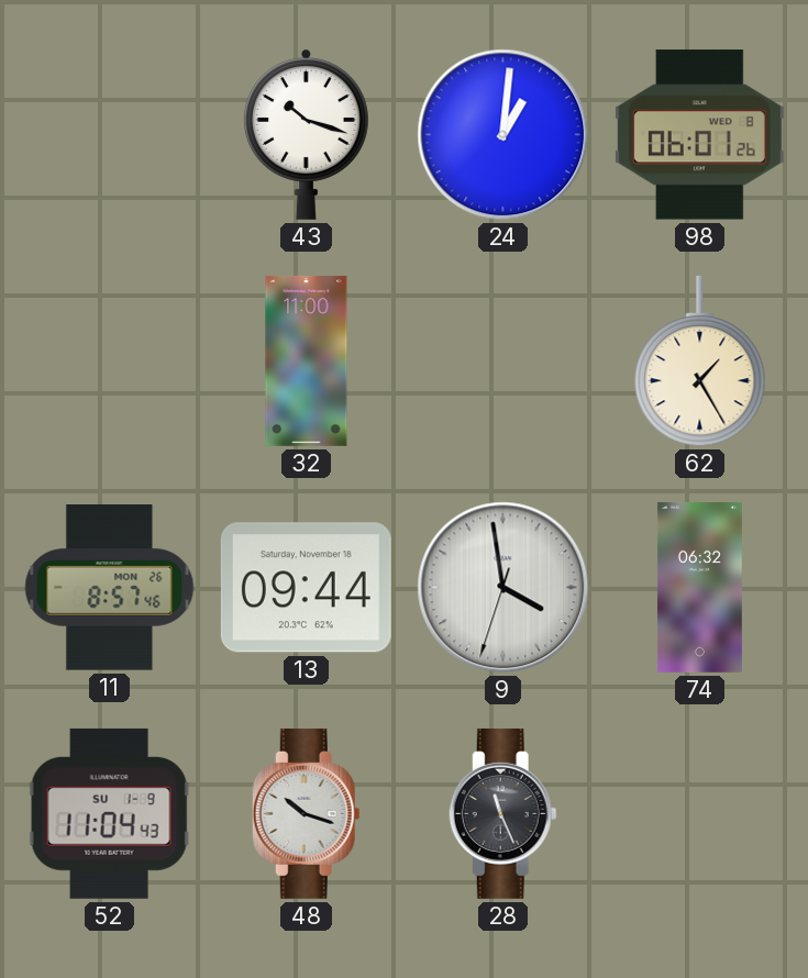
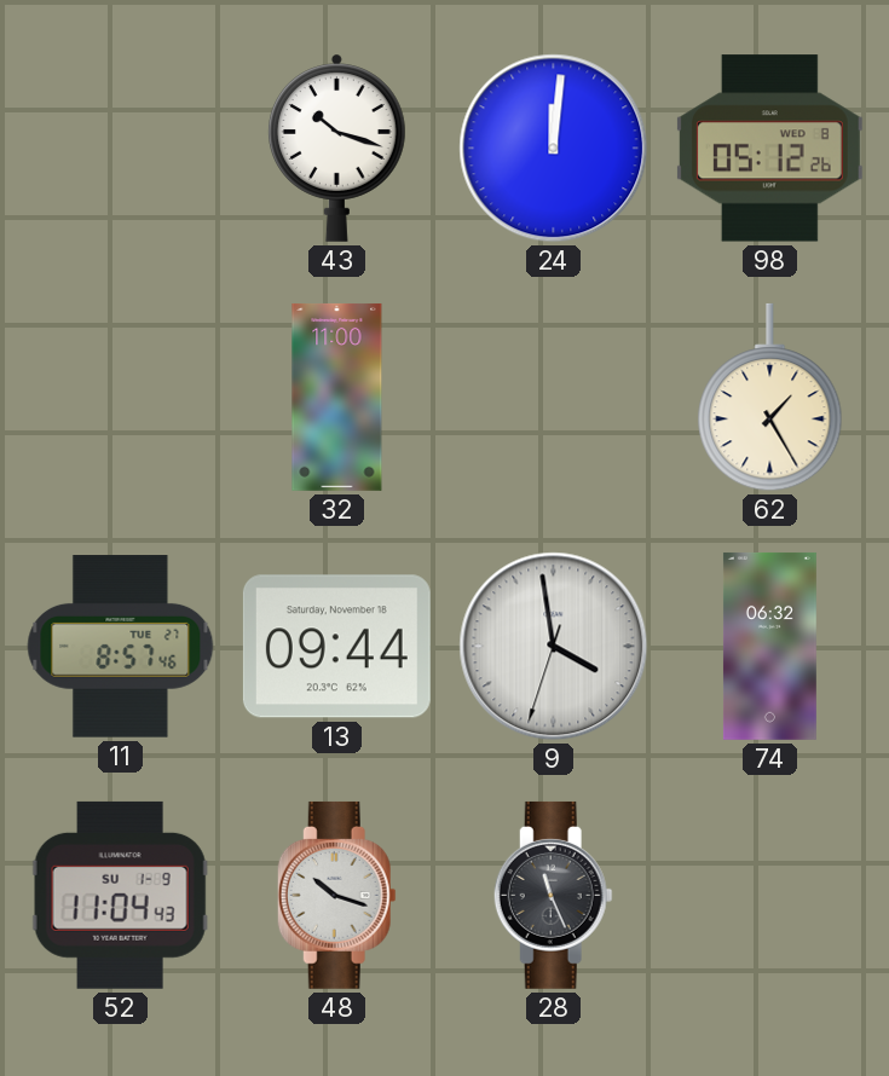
24: 1:01 -> 12:01
98: 06:01 -> 05:12
11 date: MON 26 -> TUE 27
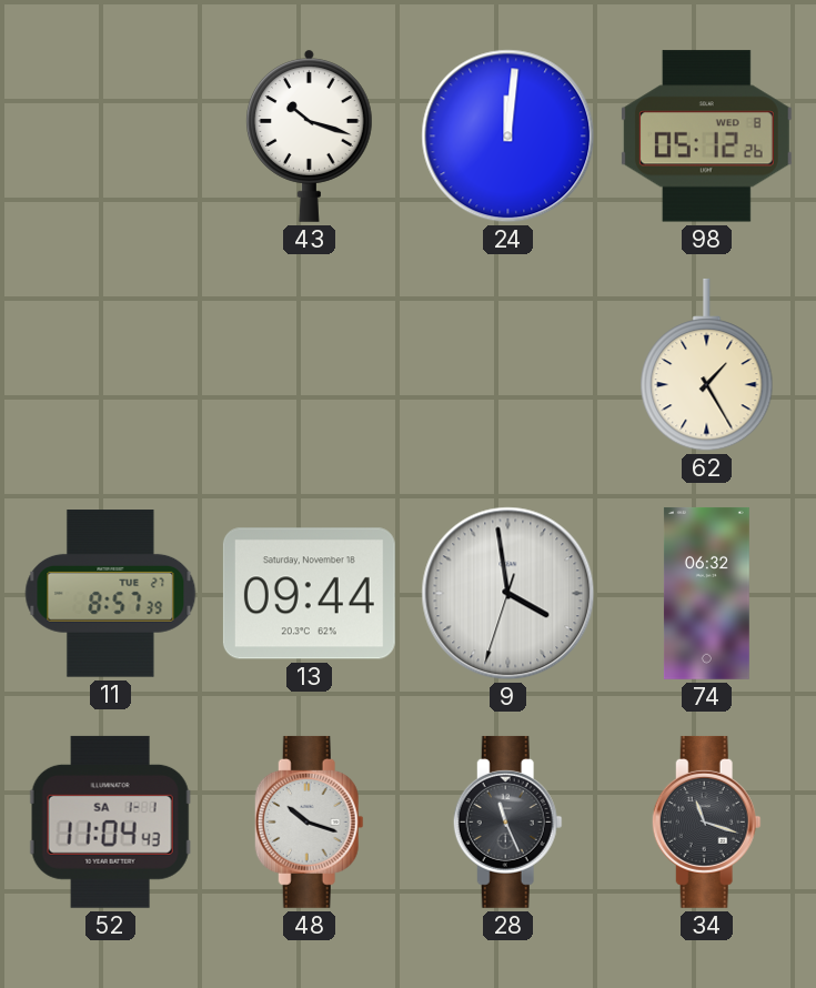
32: 11:00 -> none
11: 8:57:46 -> 8:57:39
52 date: SU 1-9 -> SA 1-1
34: none -> 11:18
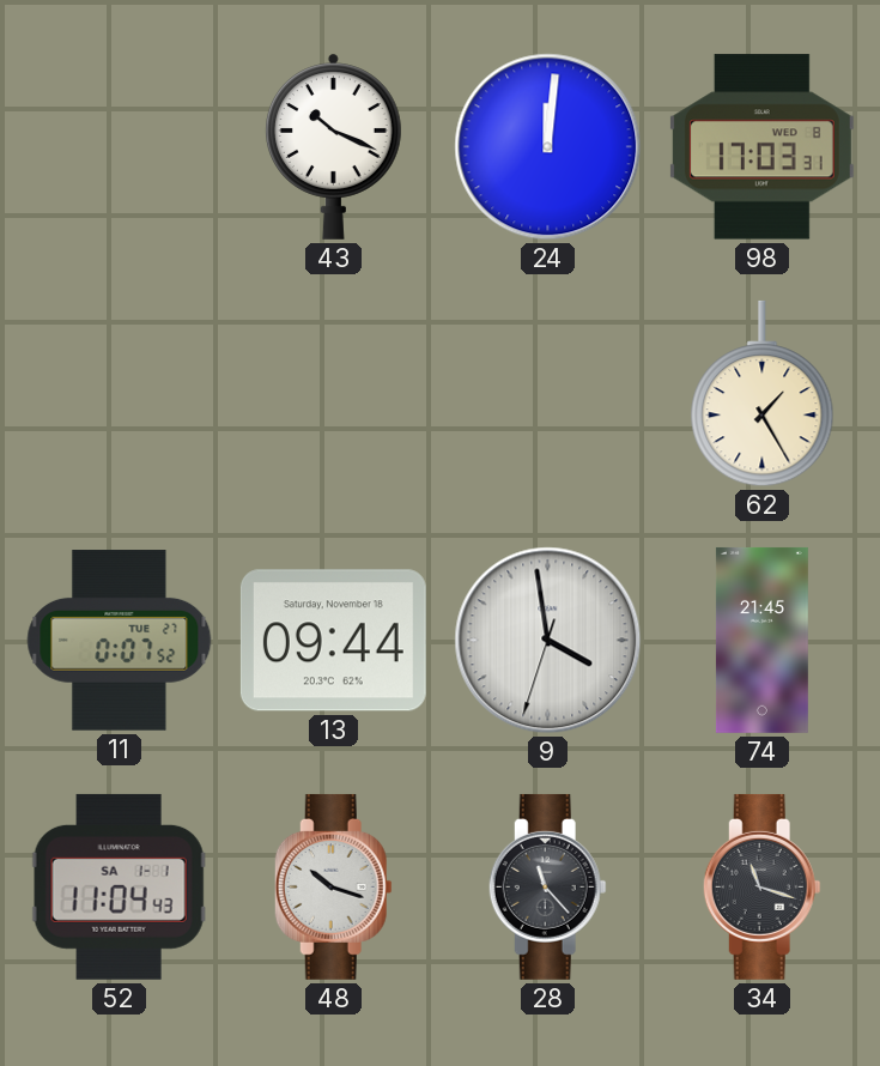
43: 10:18 -> 10:19
98: 05:12 -> 17:03
11: 8:57 -> 0:07
74: 06:32 -> 21:45
28: 11:26 -> 11:23
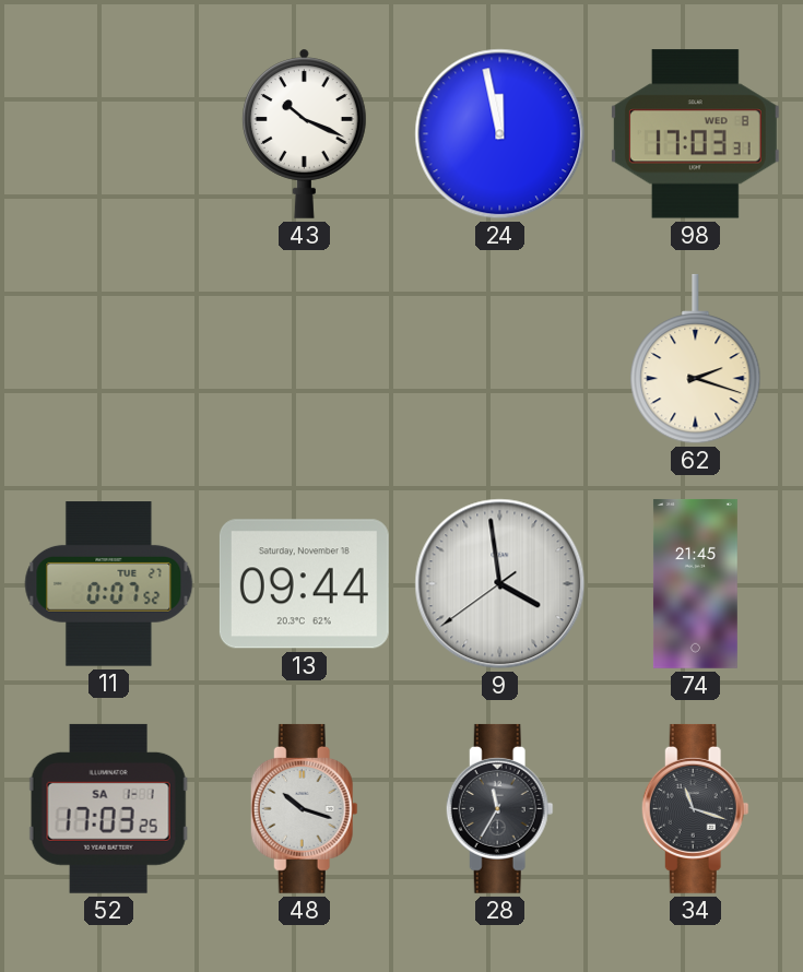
24: 12:01 -> 11:58
62: 1:25 -> 2:18
9: 3:58:33 -> 3:58:39
52: 11:04 -> 17:03
28: 11:23 -> 11:35
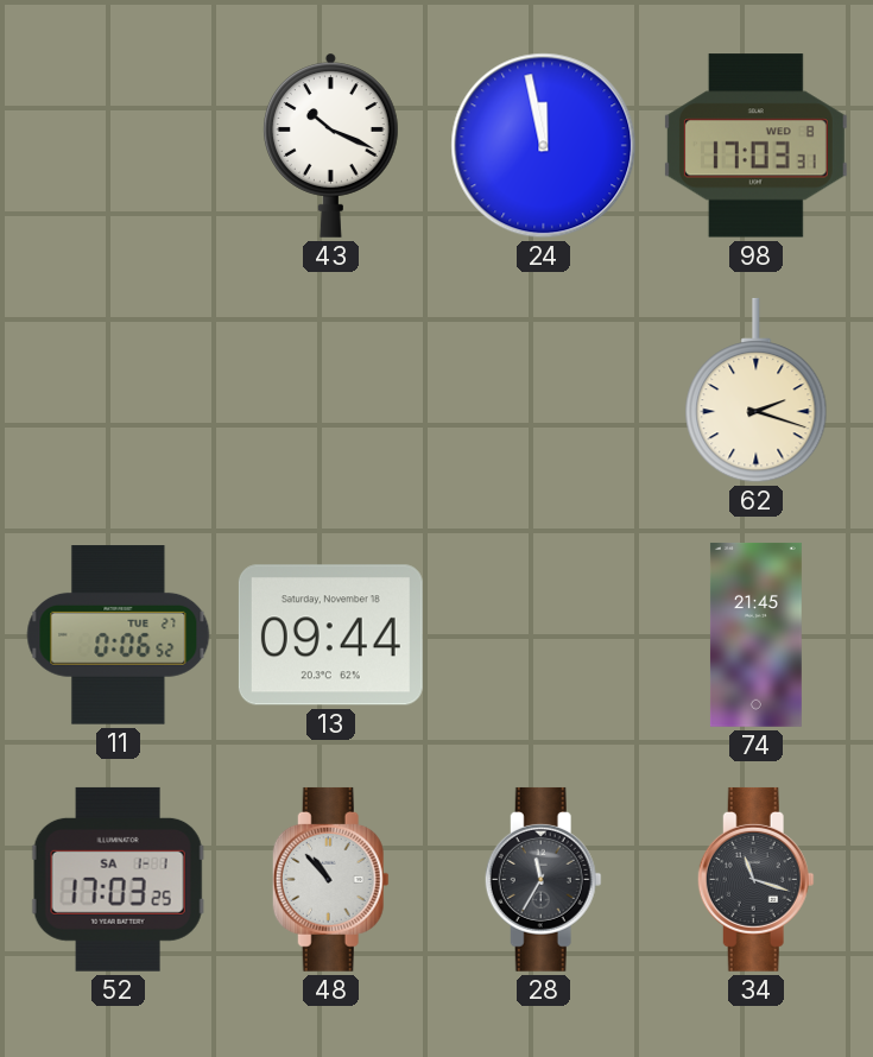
11: 0:07 -> 0:06
9: 3:58 -> none
48: 10:18 -> 10:53
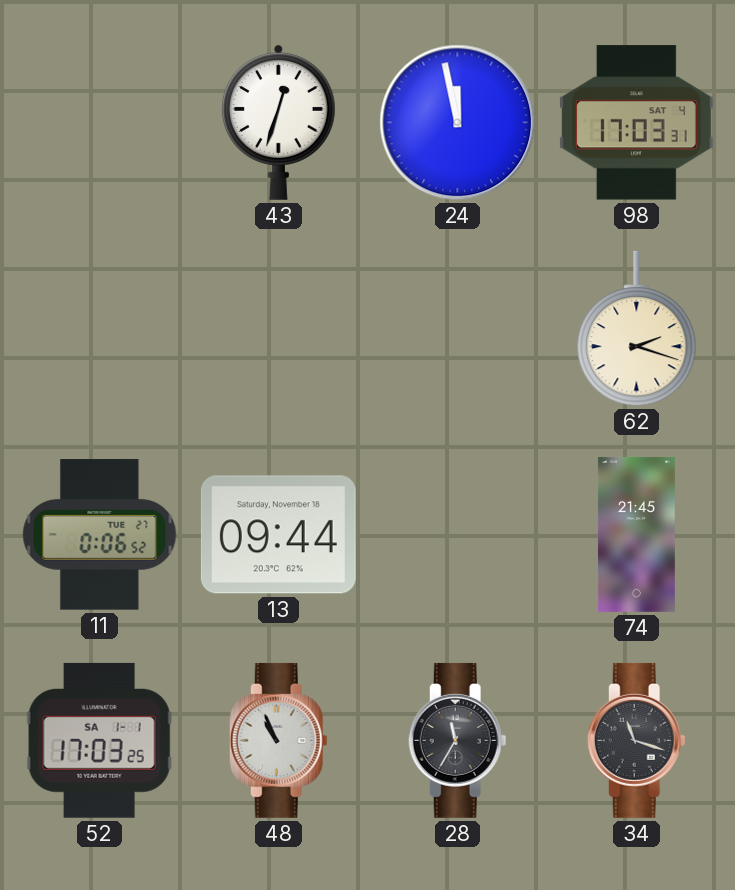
43: 10:19 -> 12:33
98 date: WED 8 -> SAT 4
48: 10:53 -> 10:56
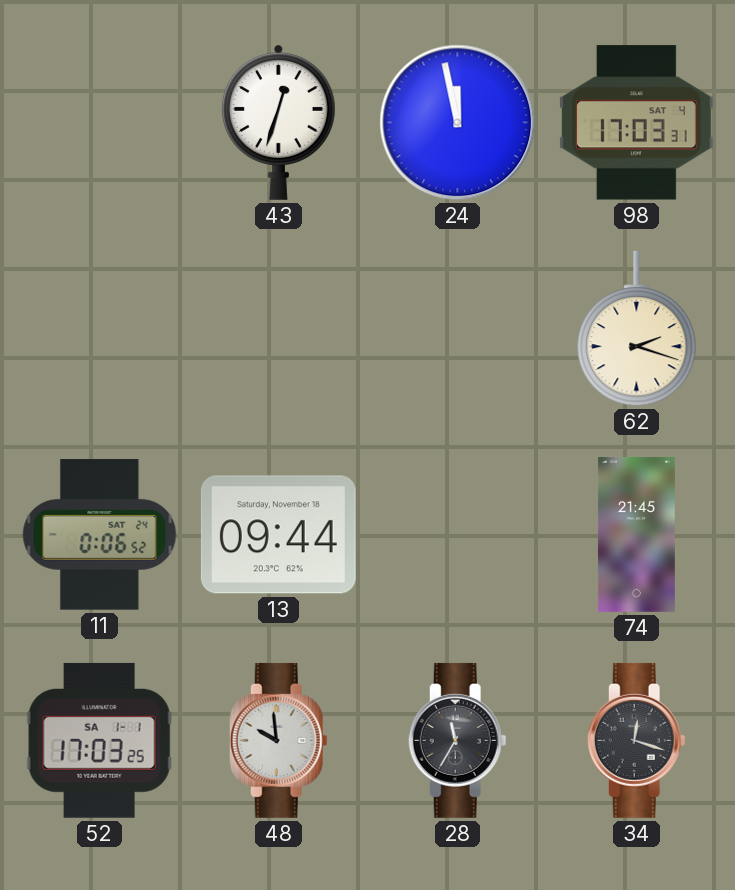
11 date: TUE 27 -> SAT 24
48: 10:56 -> 9:59
34: 11:18 -> 12:18
